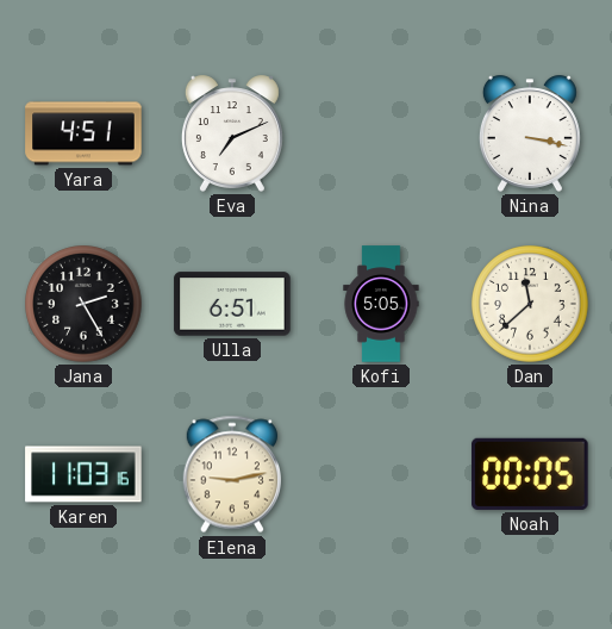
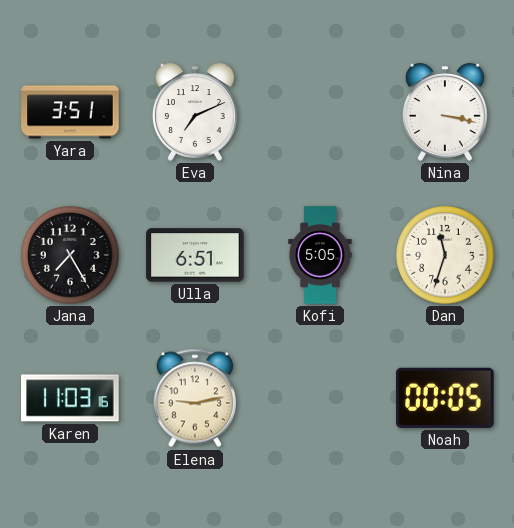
Yara: 4:51 -> 3:51
Jana: 2:25 -> 7:25
Dan: 11:38 -> 11:33
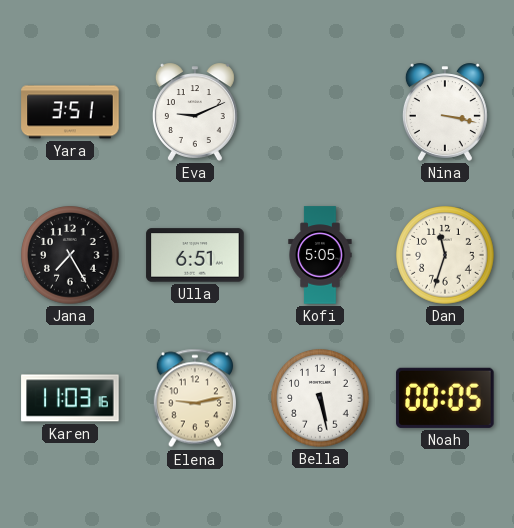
Eva: 7:11 -> 9:11
Bella: none -> 5:28
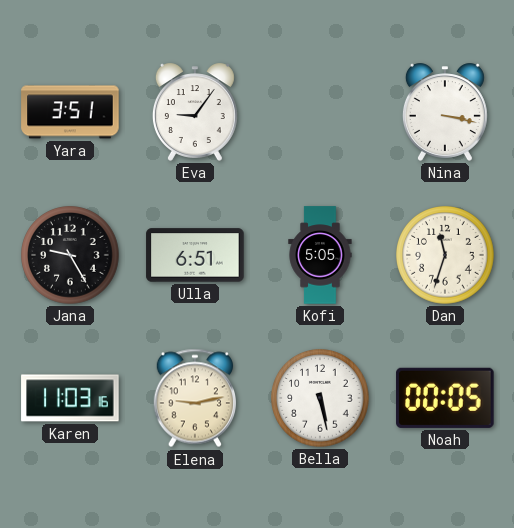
Eva: 9:11 -> 9:06
Jana: 7:25 -> 9:25
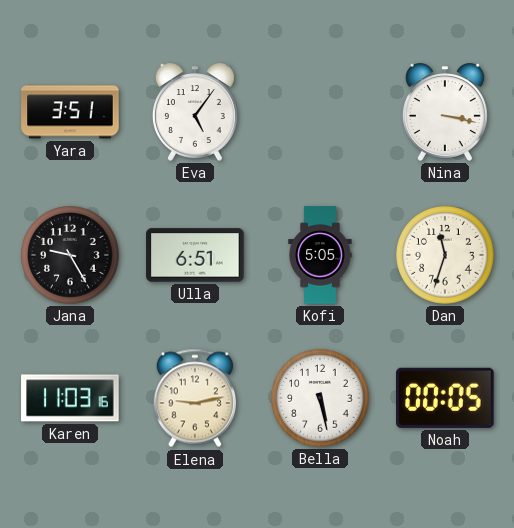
Eva: 9:06 -> 5:06
